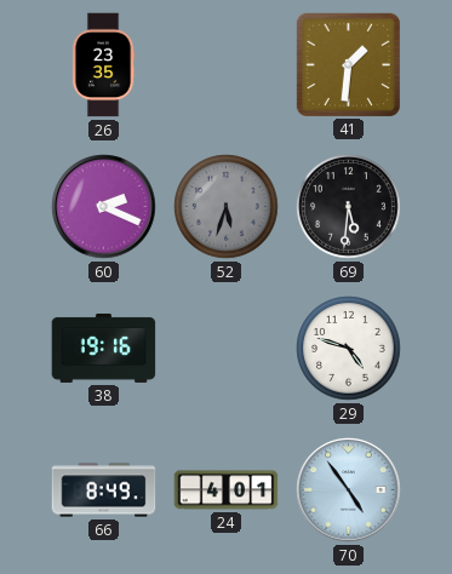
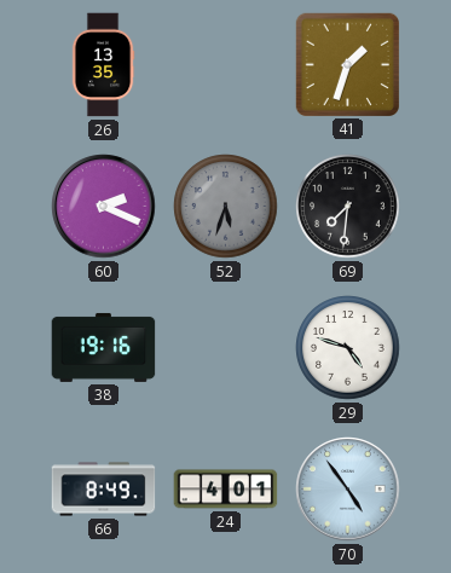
26: 23:35 -> 13:35
41: 1:31 -> 1:33
69: 5:31 -> 7:31
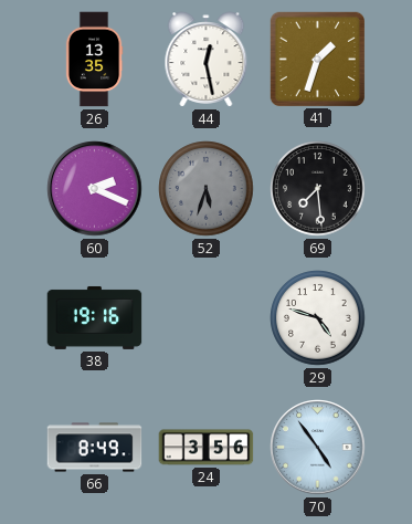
44: none -> 12:28
69: 7:31 -> 7:29
24: 4:01 -> 3:56
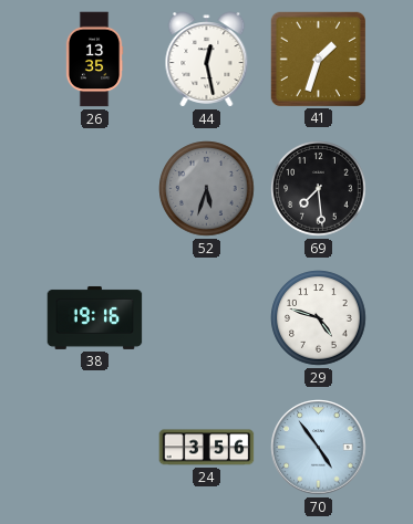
60: 2:19 -> none
66: 8:49 -> none
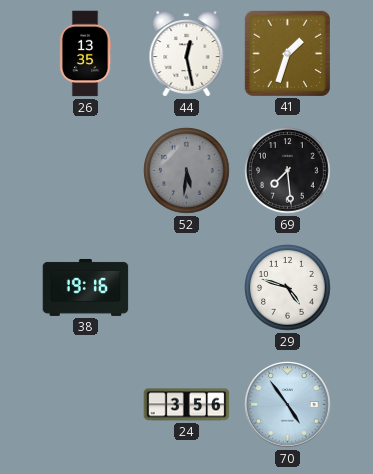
52: 5:33 -> 5:31
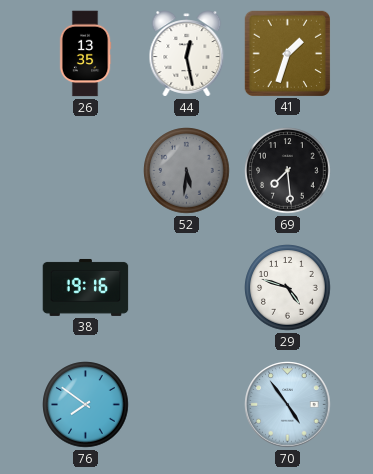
76: none -> 7:51
24: 3:56 -> none
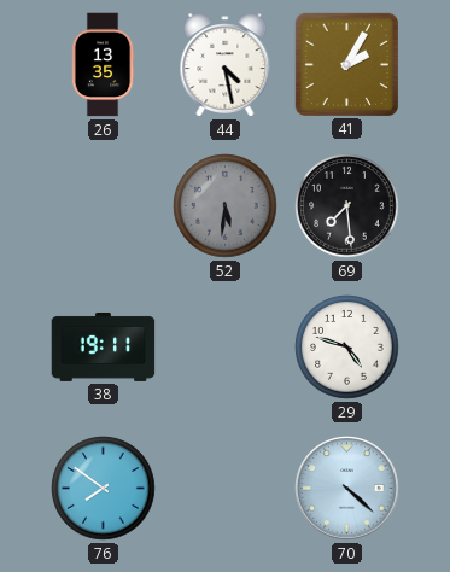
44: 12:28 -> 4:28
41: 1:33 -> 2:05
38: 19:16 -> 19:11
70: 4:54 -> 4:22
